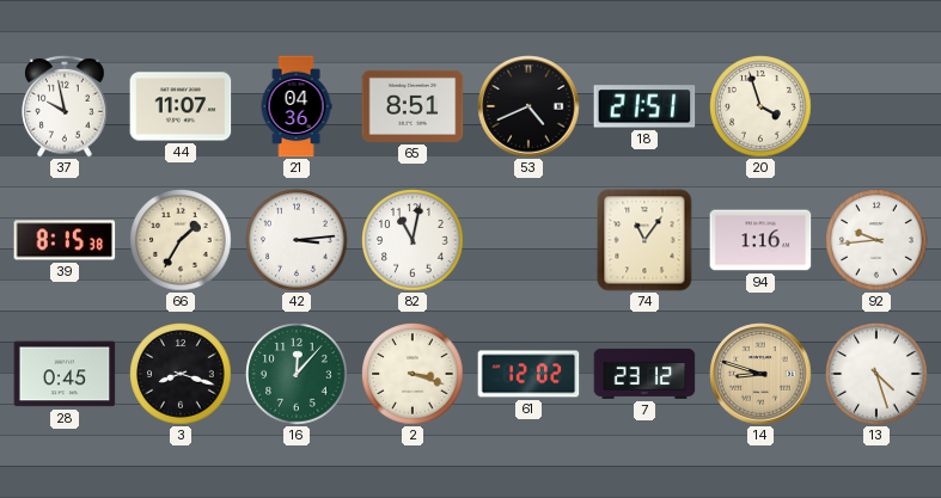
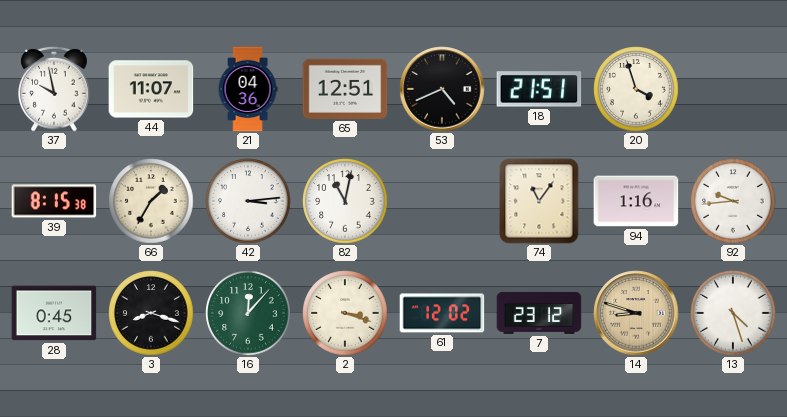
65: 8:51 -> 12:51
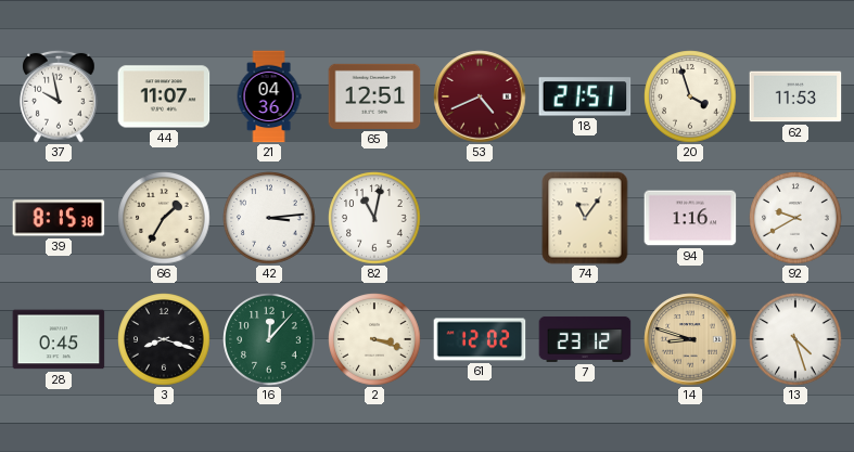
53 dial: black -> burgundy
62: none -> 11:53
92: 9:44 -> 9:40
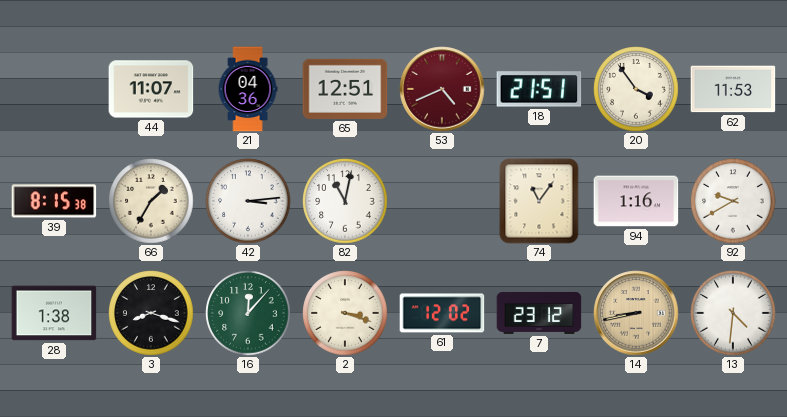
37: 9:58 -> none
20: 3:57 -> 3:54
28: 0:45 -> 1:38
14: 8:48 -> 8:43
13: 4:27 -> 4:31
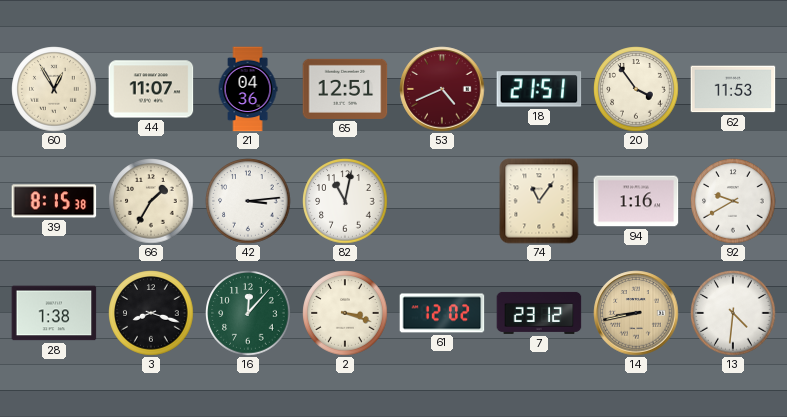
60: none -> 12:55
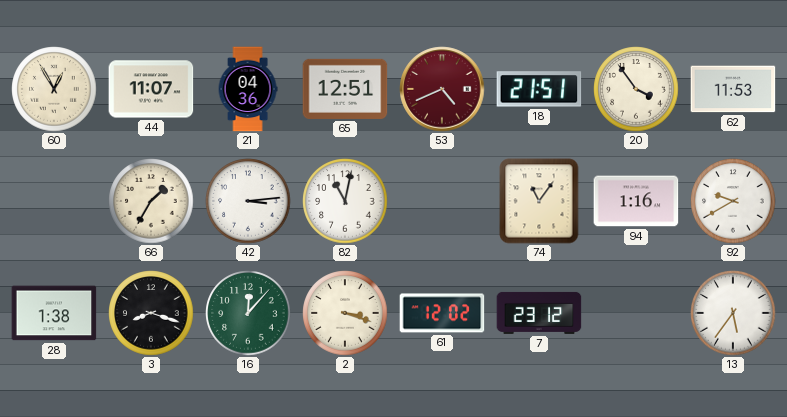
39: 8:15 -> none
14: 8:43 -> none
13: 4:31 -> 5:36
